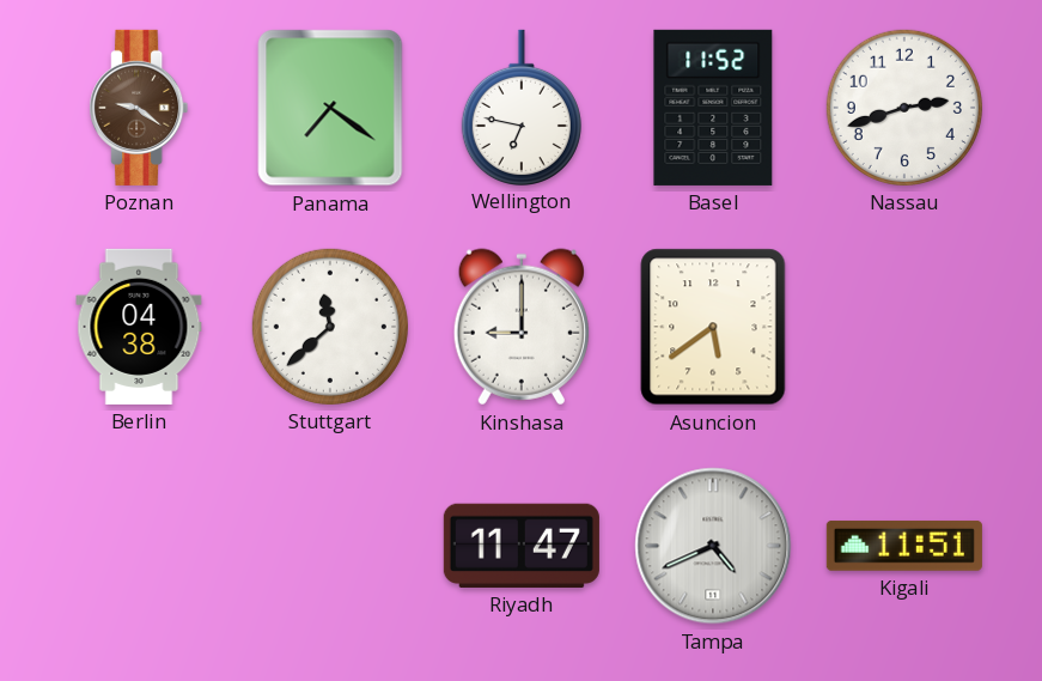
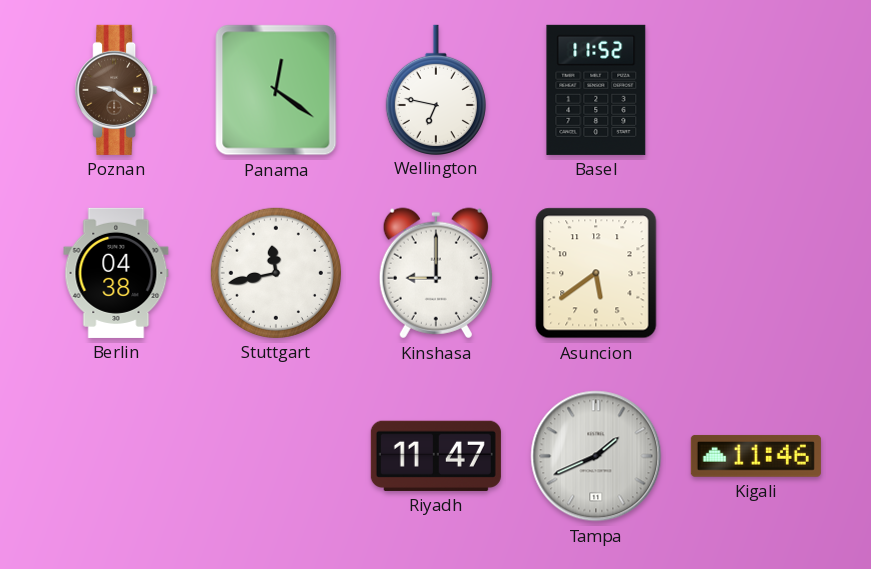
Panama: 7:21 -> 12:21
Nassau: 2:42 -> none
Stuttgart: 11:38 -> 11:43
Tampa: 4:41 -> 1:41
Kigali: 11:51 -> 11:46
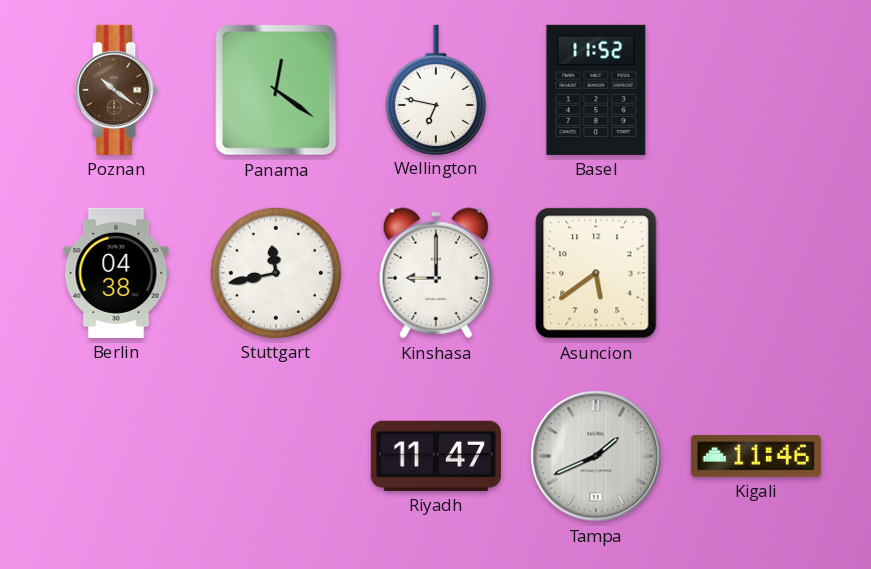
Poznan: 9:21 -> 10:21
